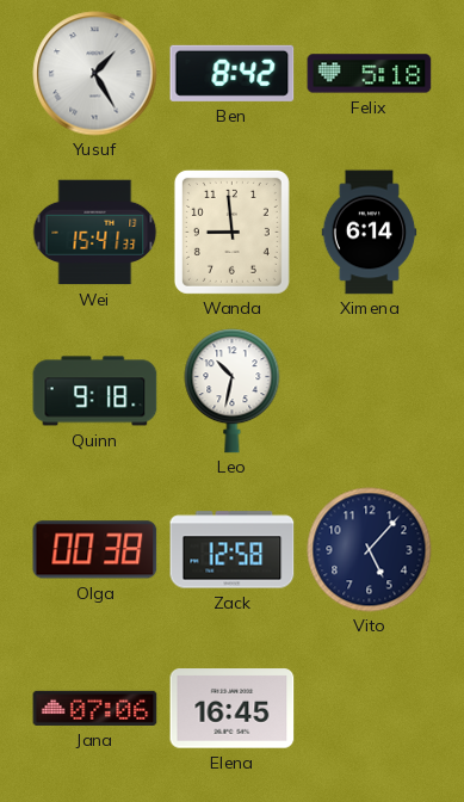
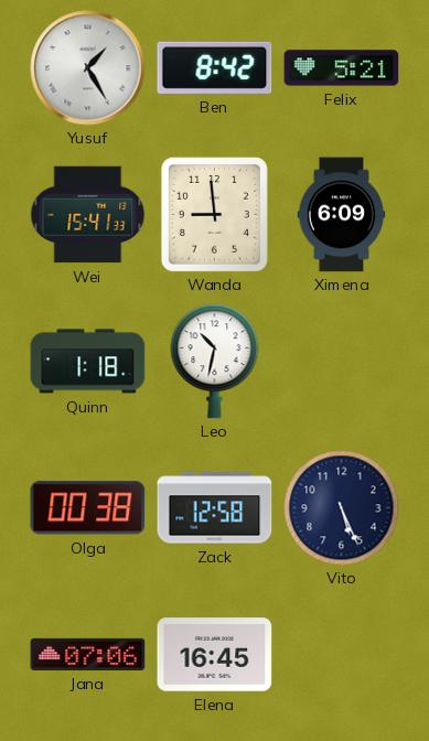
Felix: 5:18 -> 5:21
Ximena: 6:14 -> 6:09
Quinn: 9:18 -> 1:18
Vito: 5:07 -> 5:26
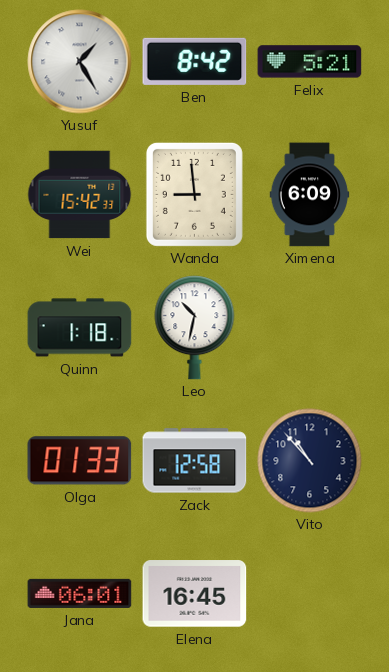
Wei: 15:41 -> 15:42
Olga: 00:38 -> 01:33
Vito: 5:26 -> 10:53
Jana: 07:06 -> 06:01
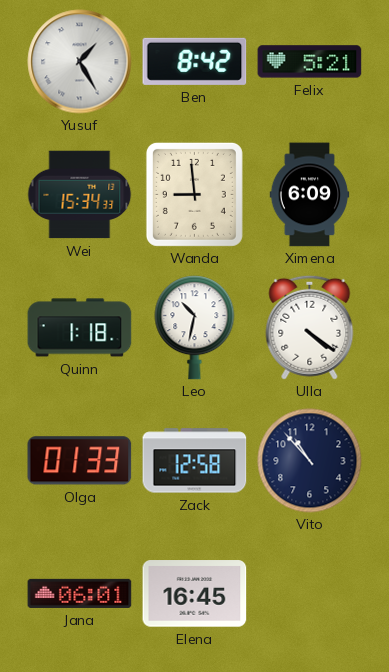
Wei: 15:42 -> 15:34
Ulla: none -> 4:21
